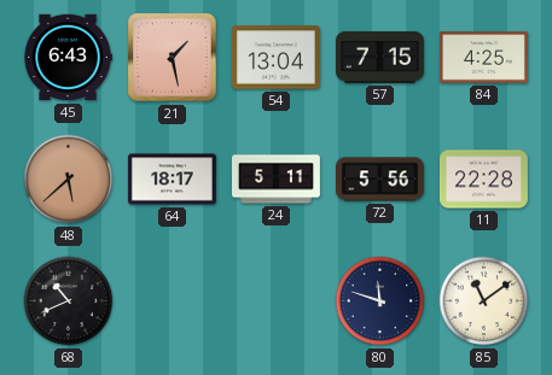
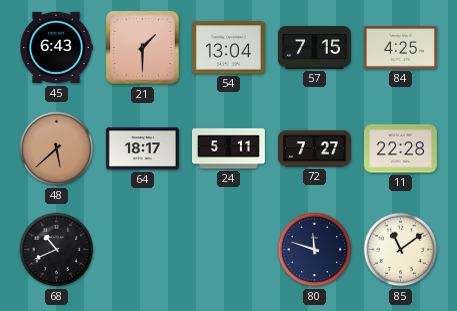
21: 1:28 -> 1:30
72: 5:56 -> 7:27
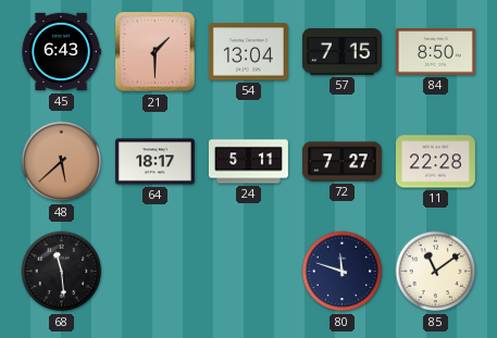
84: 4:25 -> 8:50
68: 10:41 -> 11:29
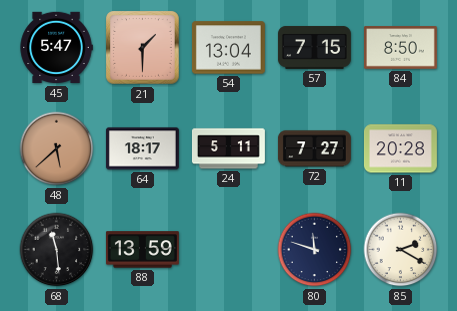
45: 6:43 -> 5:47
11: 22:28 -> 20:28
88: none -> 13:59
85: 11:09 -> 2:20
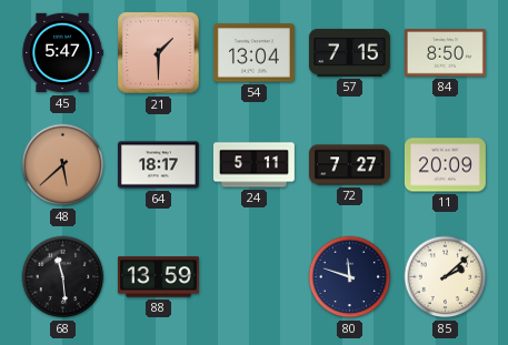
11: 20:28 -> 20:09
85: 2:20 -> 2:08
